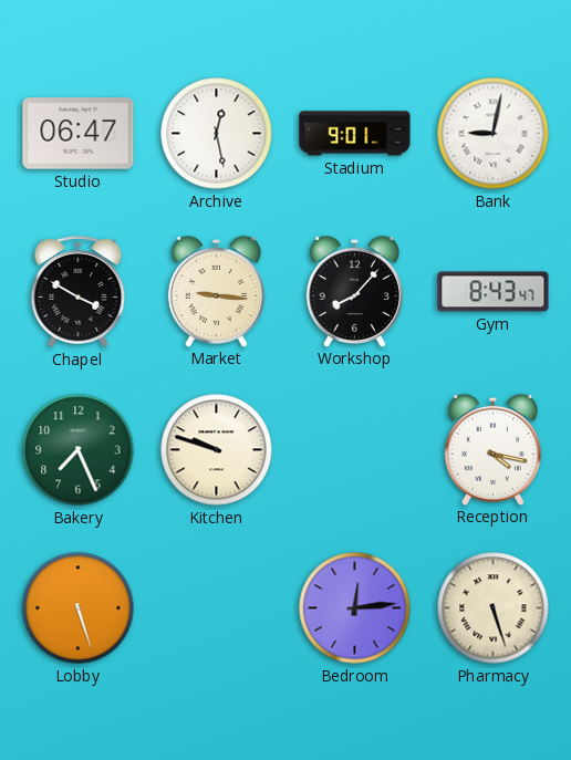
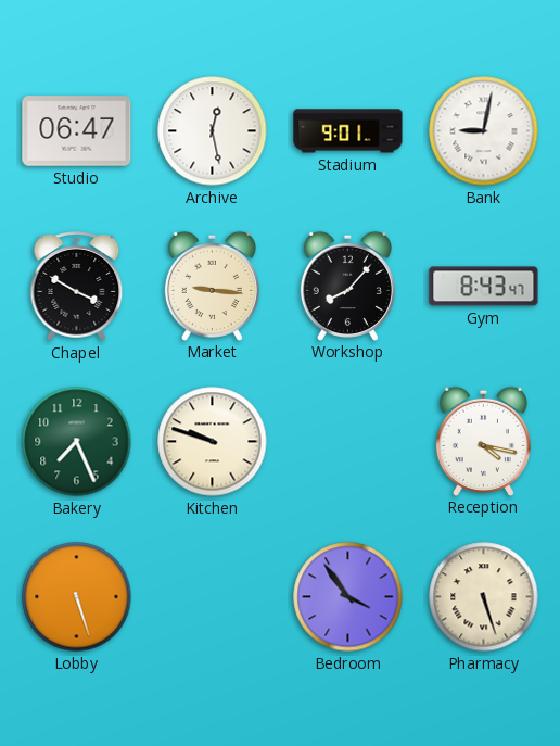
Bedroom: 12:14 -> 3:54
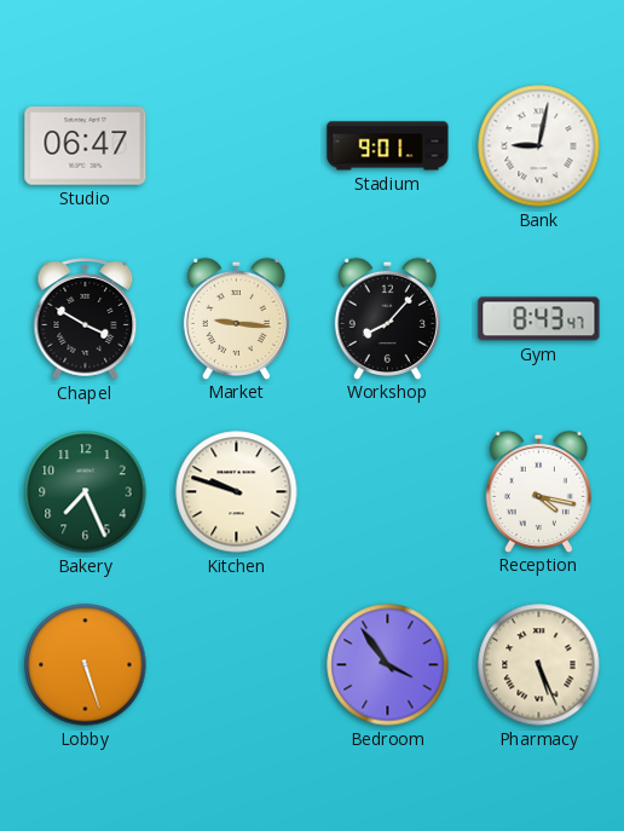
Archive: 12:28 -> none
Pharmacy: 5:27 -> 5:26
